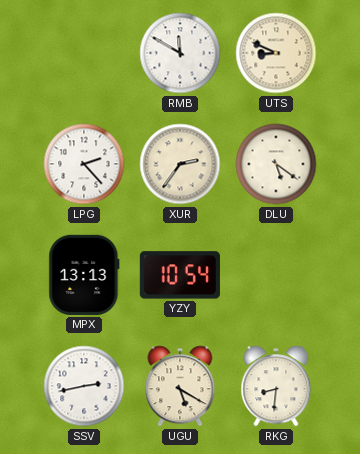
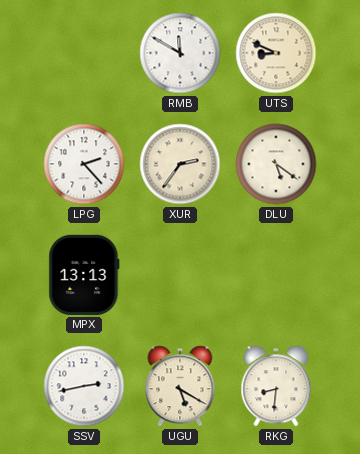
YZY: 10:54 -> none
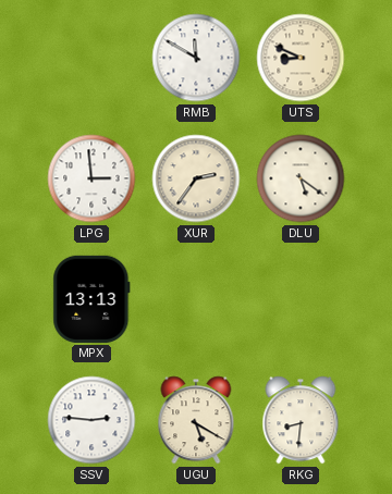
LPG: 2:23 -> 2:59
SSV: 2:43 -> 2:46
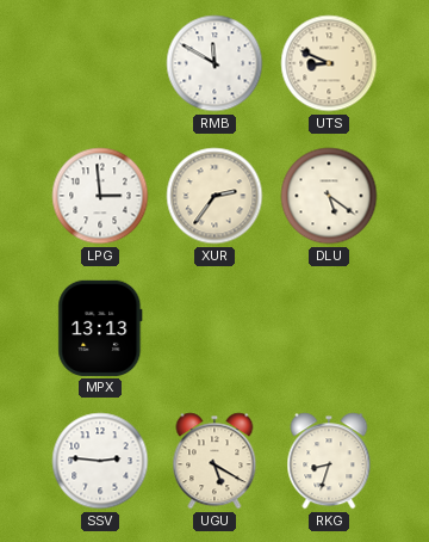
RKG: 8:31 -> 8:33
